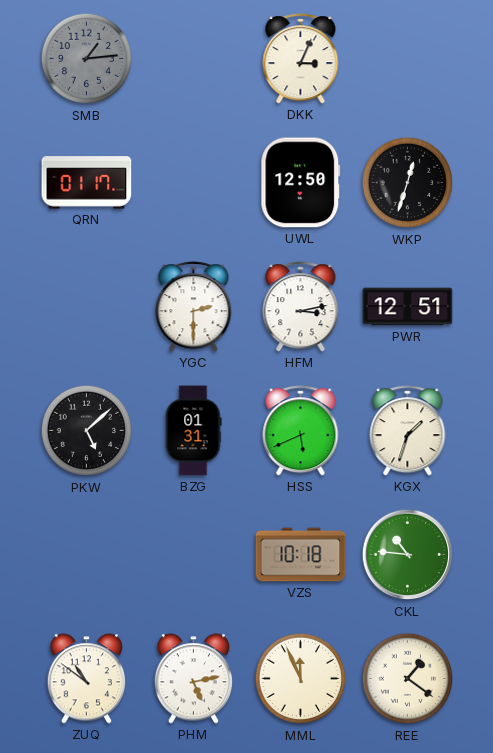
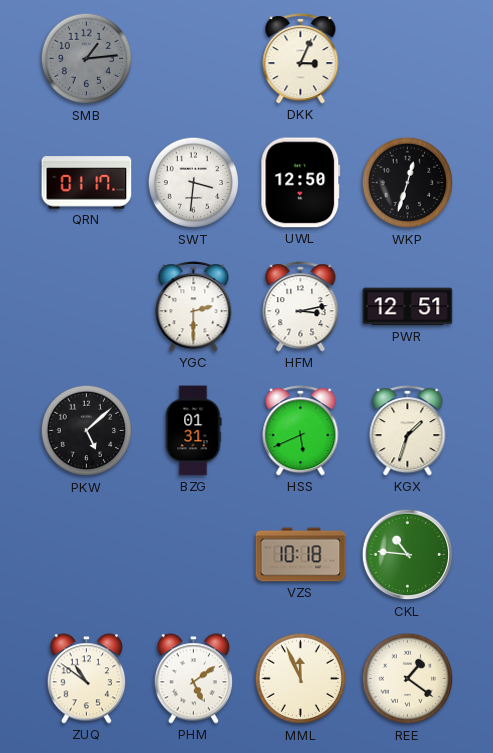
SWT: none -> 3:31
PHM: 5:13 -> 5:09
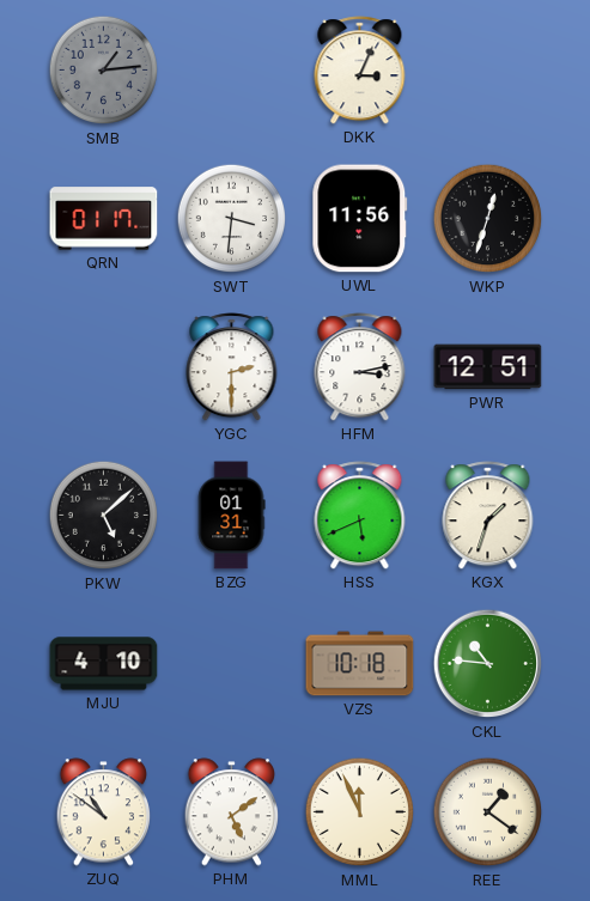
UWL: 12:50 -> 11:56
MJU: none -> 4:10
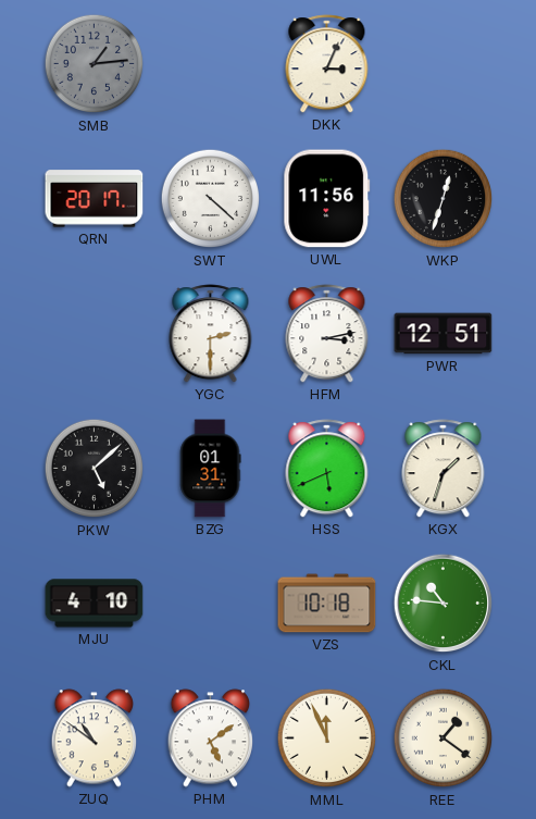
QRN: 01:17 -> 20:17
SWT: 3:31 -> 4:22
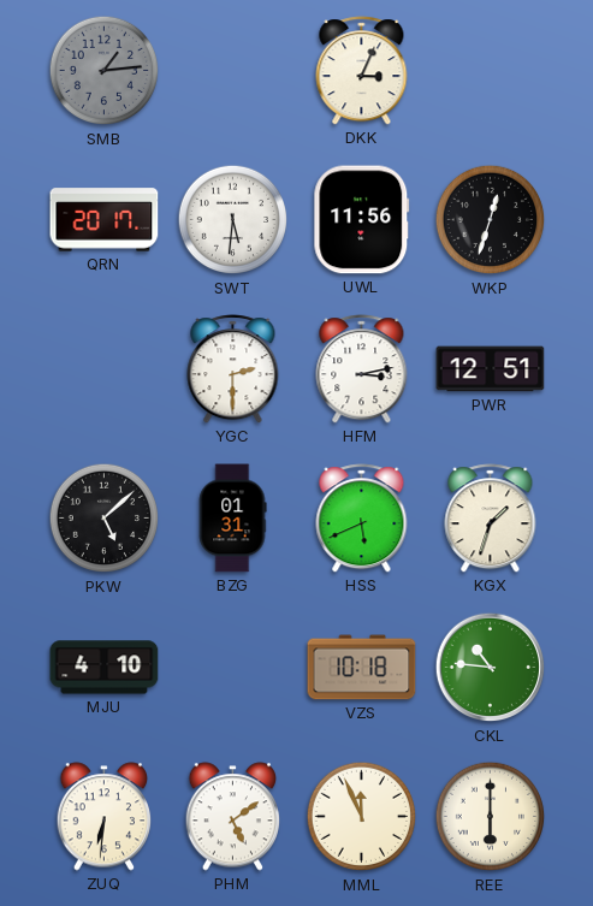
SWT: 4:22 -> 5:31
ZUQ: 10:51 -> 6:31
REE: 1:21 -> 6:00
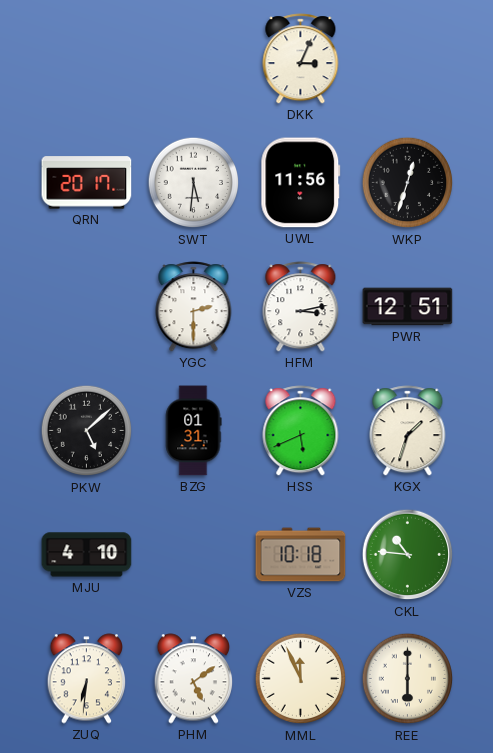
SMB: 1:14 -> none
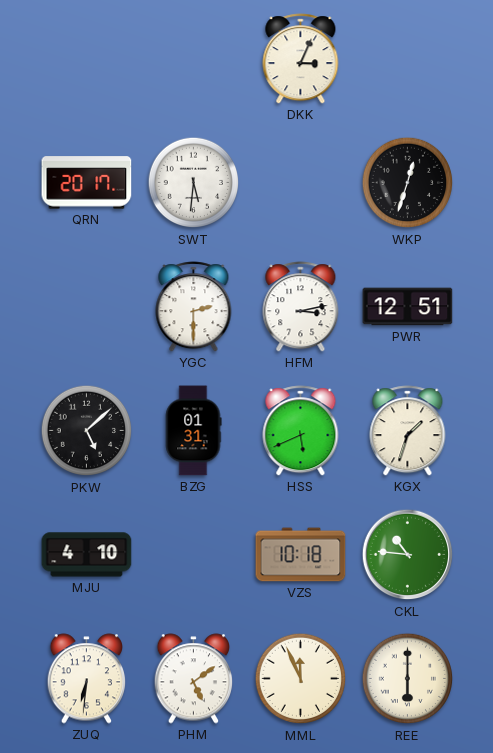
UWL: 11:56 -> none
